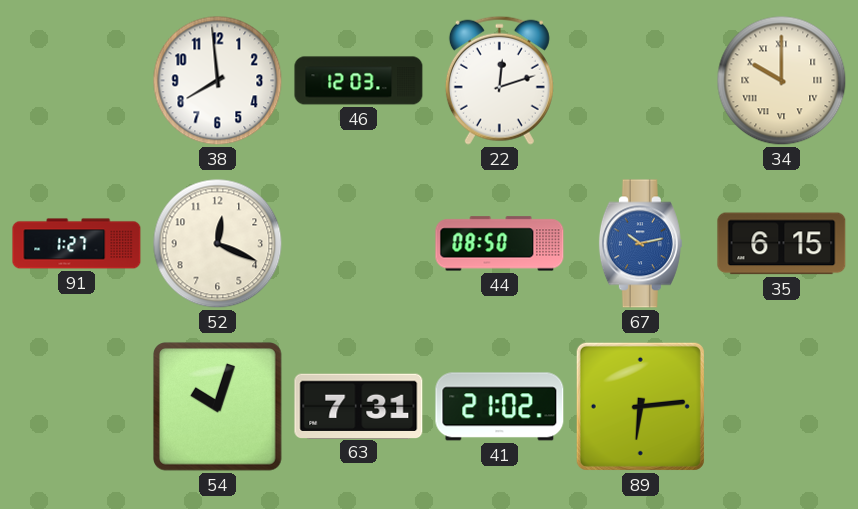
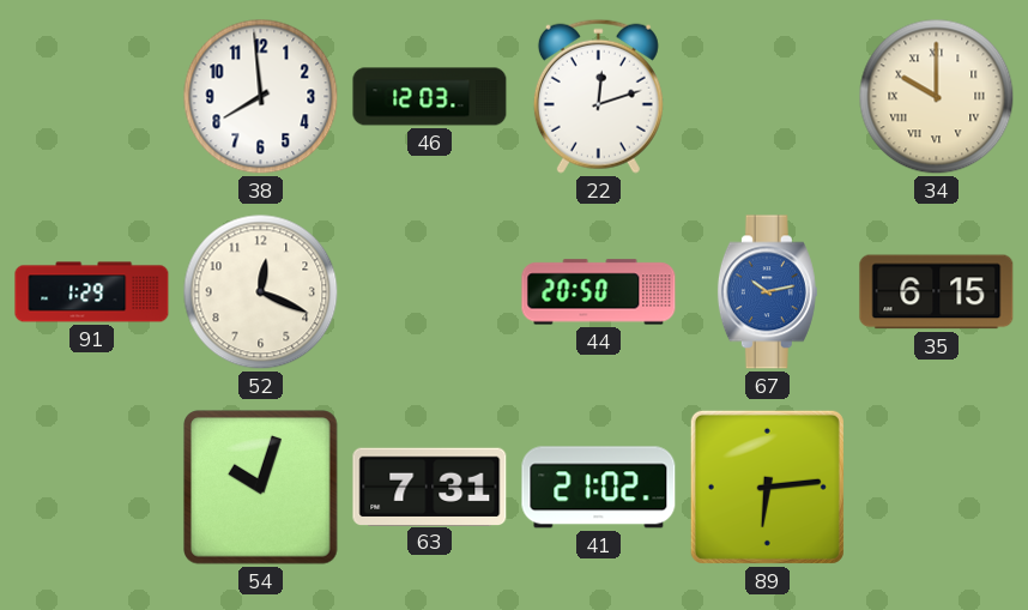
91: 1:27 -> 1:29
44: 08:50 -> 20:50
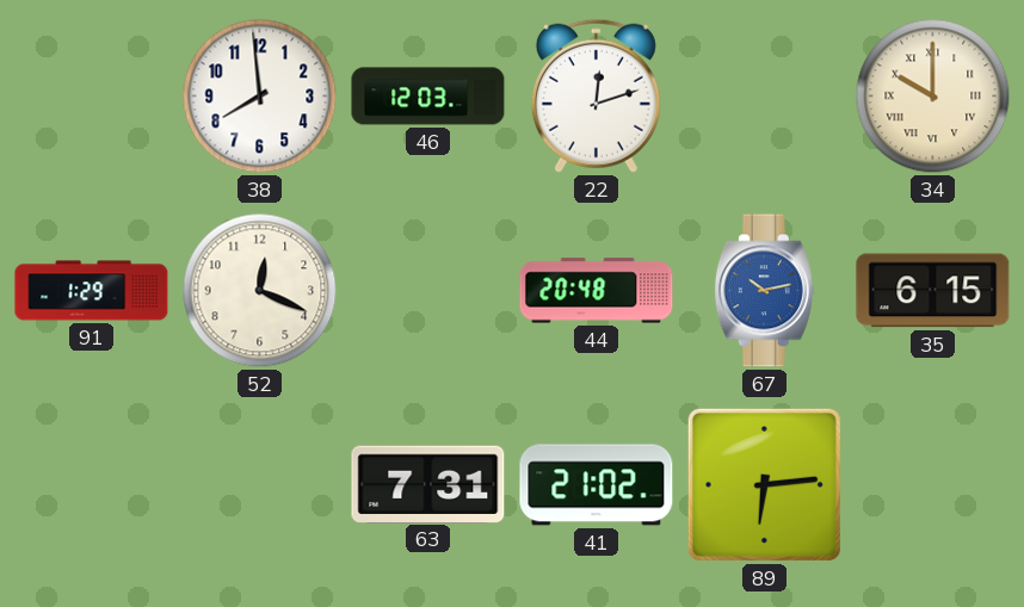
44: 20:50 -> 20:48
54: 10:03 -> none
